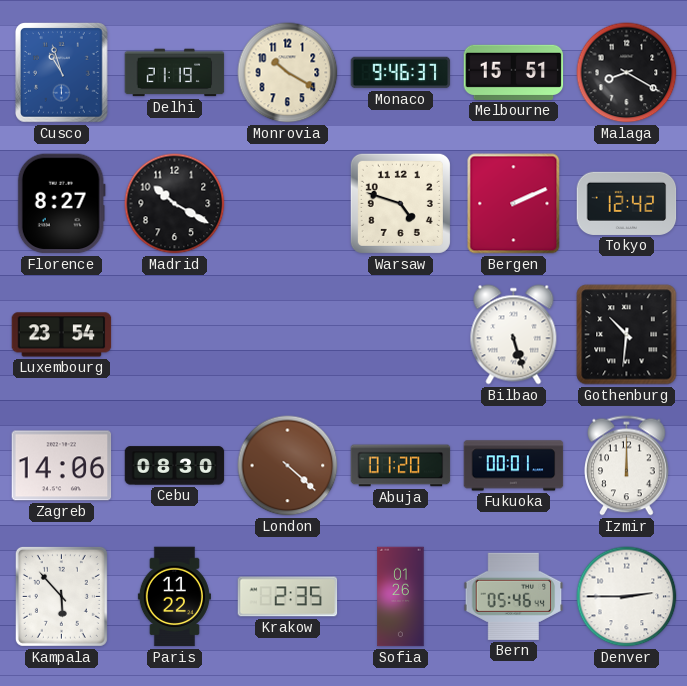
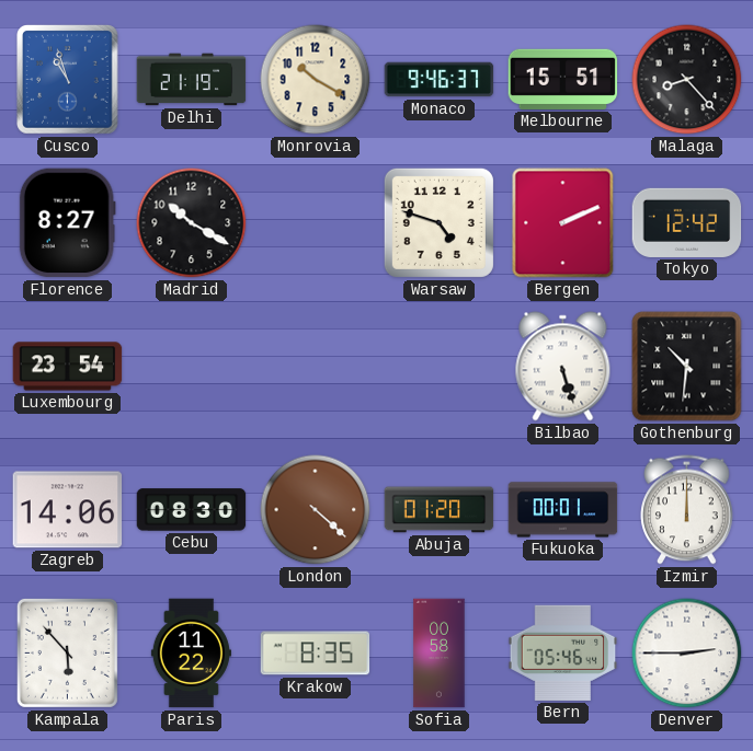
Malaga: 8:20 -> 8:23
Krakow: 2:35 -> 8:35
Sofia: 01:26 -> 00:58
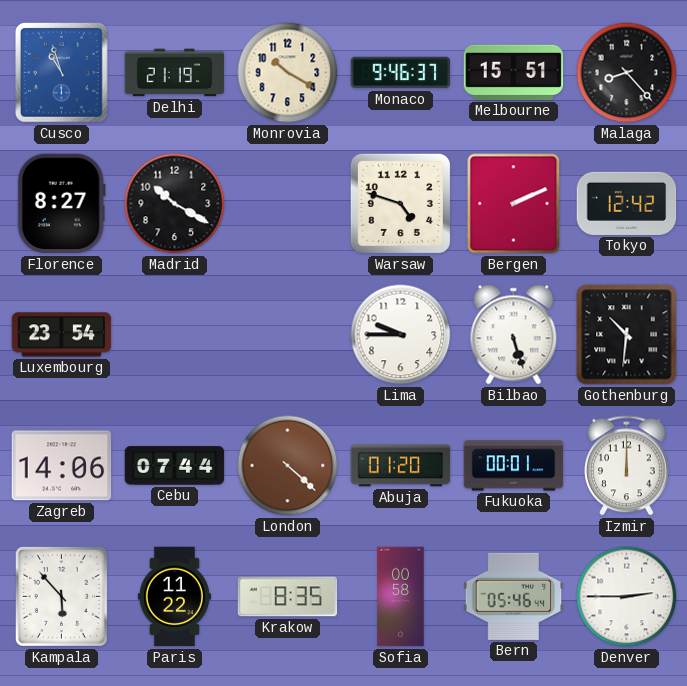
Lima: none -> 9:45
Cebu: 08:30 -> 07:44
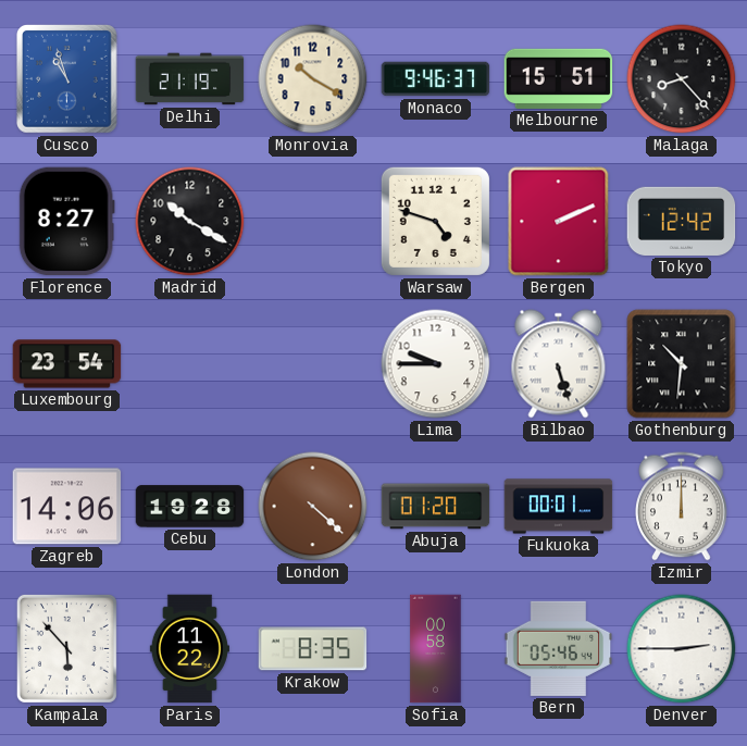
Cebu: 07:44 -> 19:28
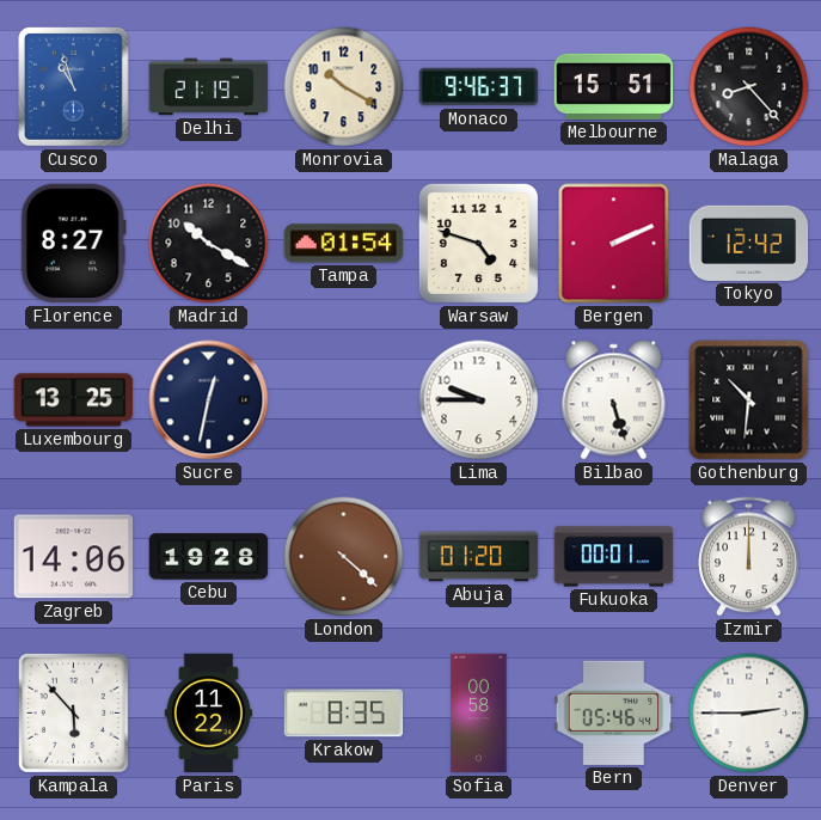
Tampa: none -> 01:54
Luxembourg: 23:54 -> 13:25
Sucre: none -> 12:32
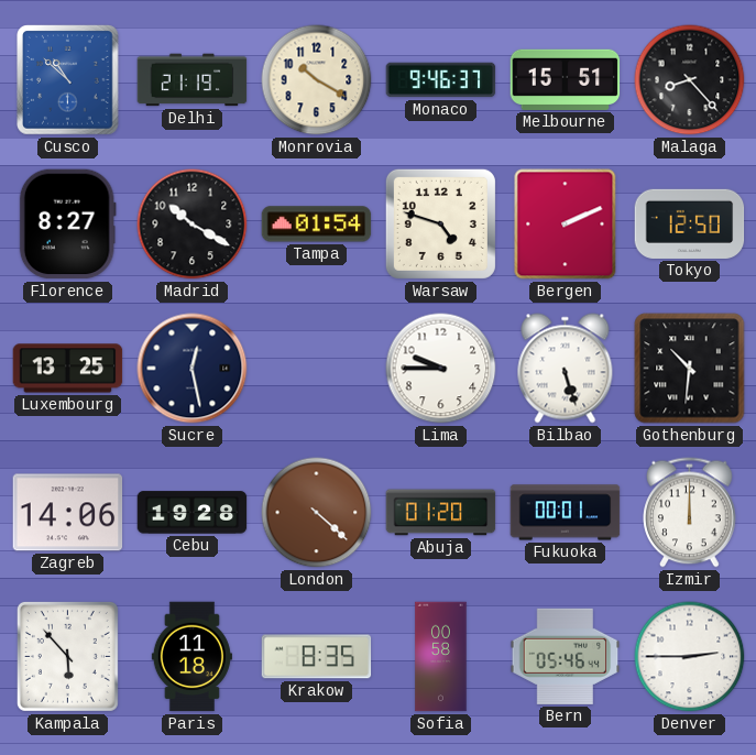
Cusco: 10:57 -> 10:52
Tokyo: 12:42 -> 12:50
Sucre: 12:32 -> 12:28
Paris: 11:22 -> 11:18
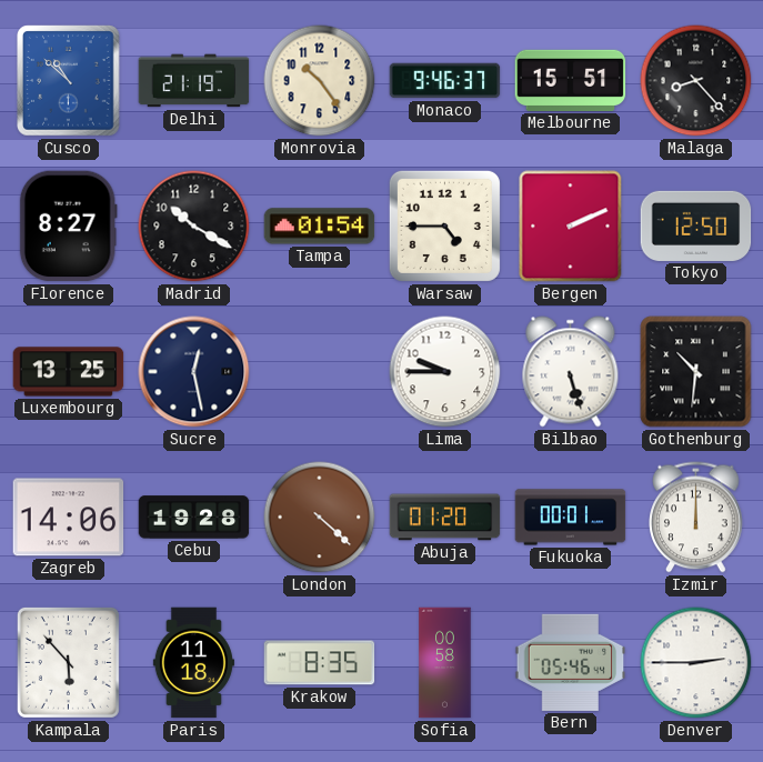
Monrovia: 10:20 -> 10:24
Warsaw: 4:48 -> 4:45
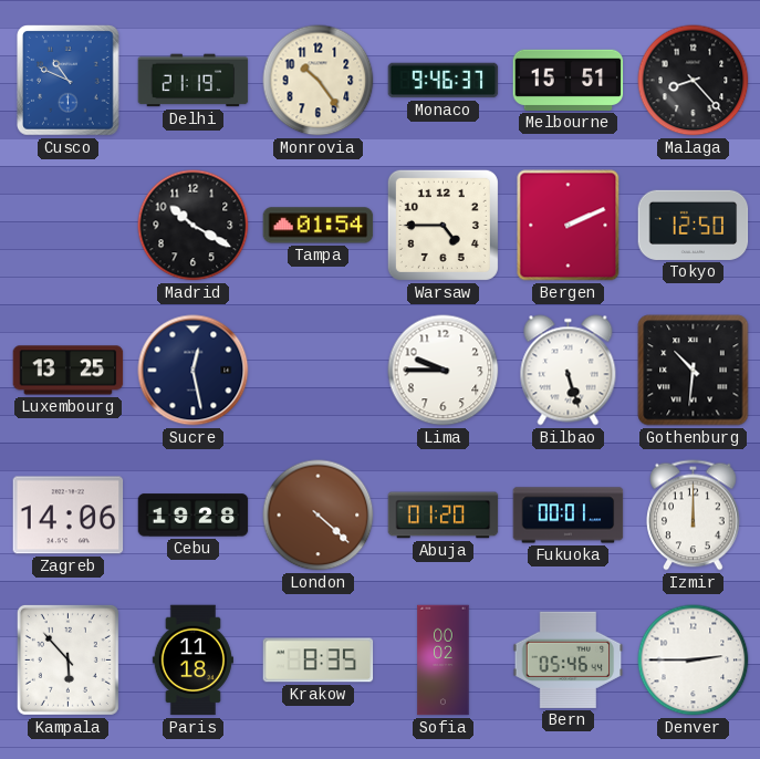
Cusco: 10:52 -> 10:49
Florence: 8:27 -> none
Sofia: 00:58 -> 00:02
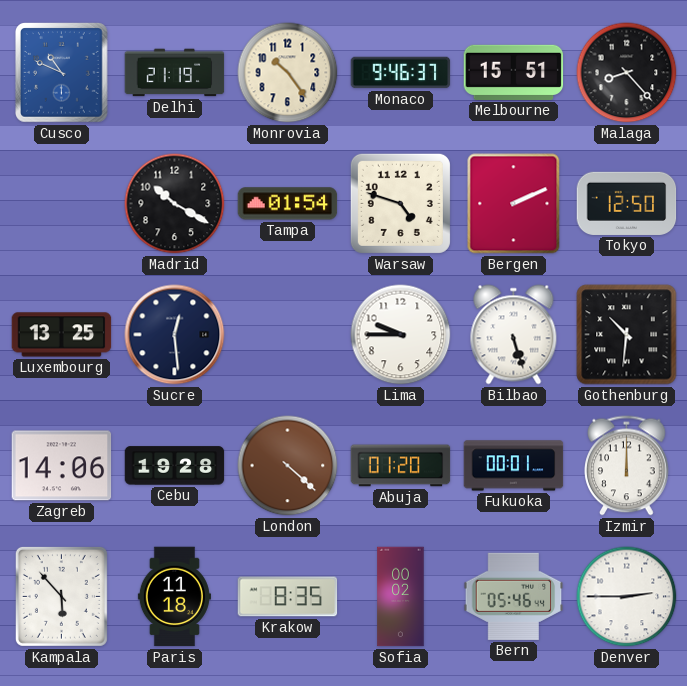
Warsaw: 4:45 -> 4:48
Sucre: 12:28 -> 12:29
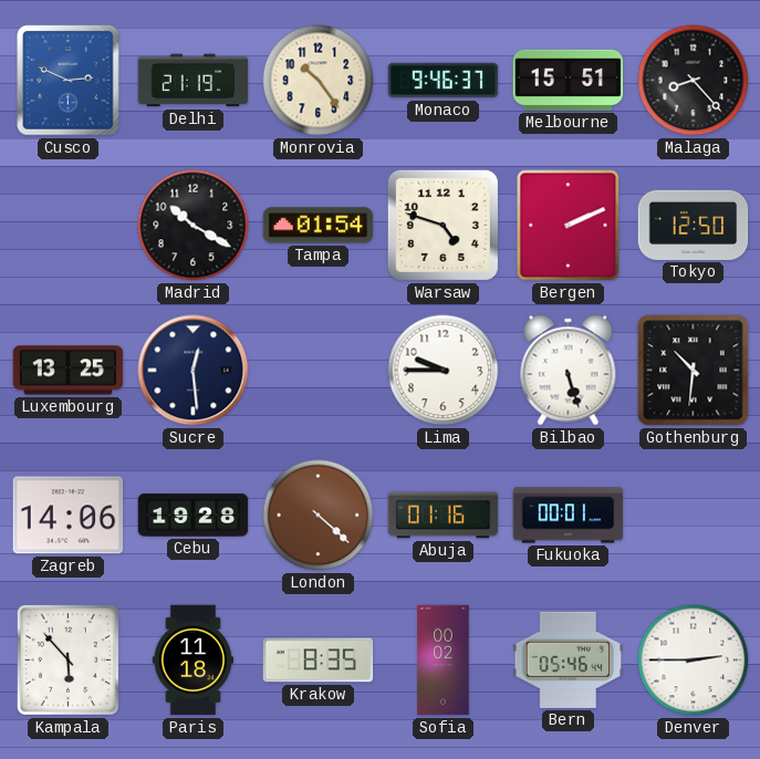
Cusco: 10:49 -> 2:49
Abuja: 01:20 -> 01:16
Izmir: 12:00 -> none
